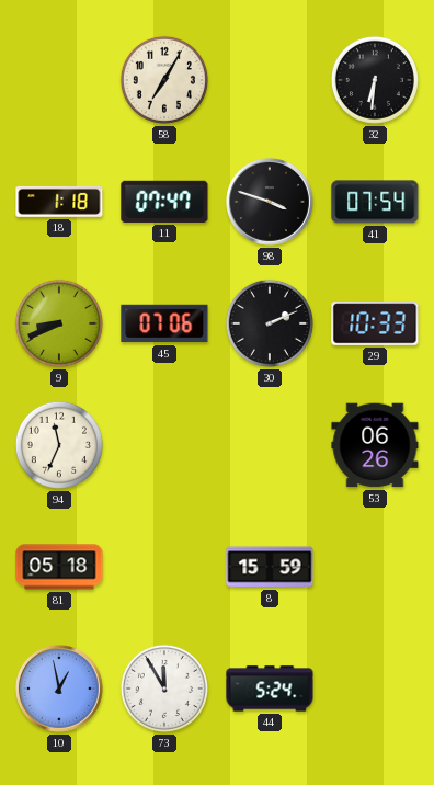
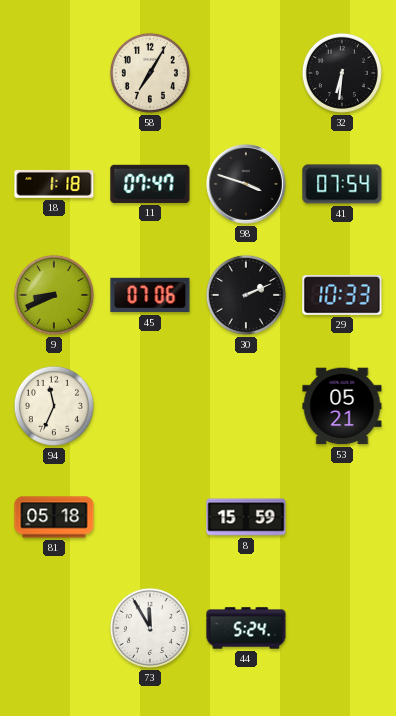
53: 06:26 -> 05:21
10: 12:58 -> none
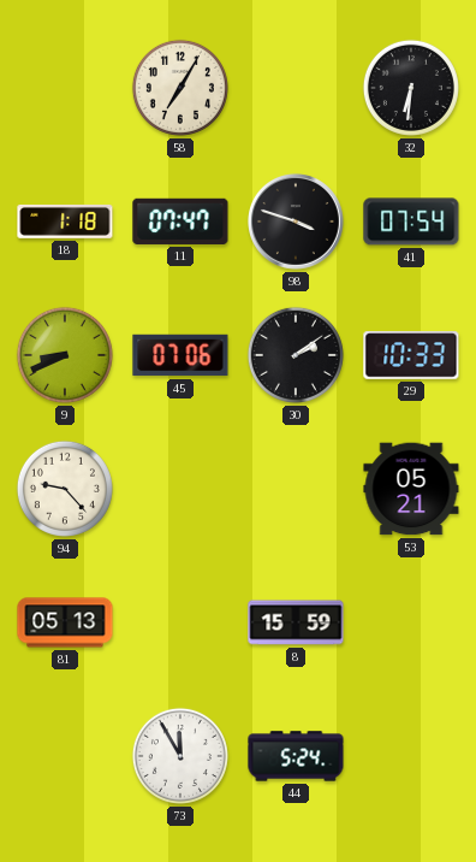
30: 2:11 -> 2:09
94: 11:34 -> 9:23
81: 05:18 -> 05:13
